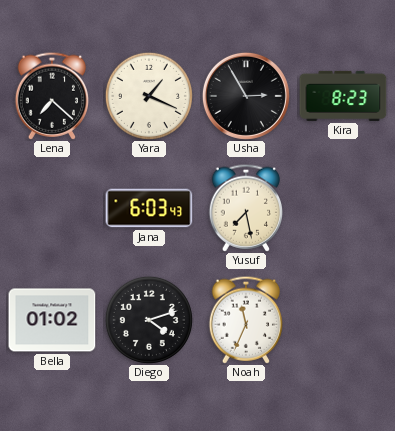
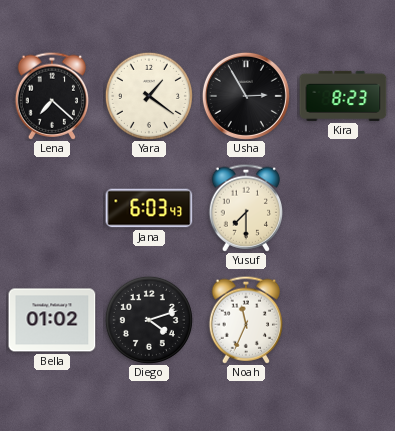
Yara: 1:19 -> 1:21
Yusuf: 7:28 -> 7:30
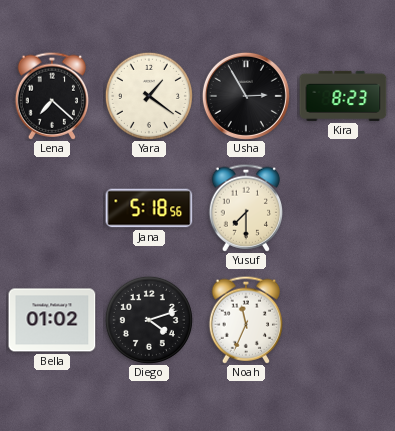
Jana: 6:03 -> 5:18
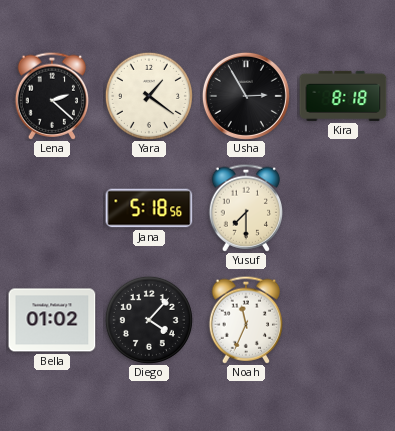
Lena: 7:22 -> 2:22
Kira: 8:23 -> 8:18
Diego: 4:12 -> 4:07
